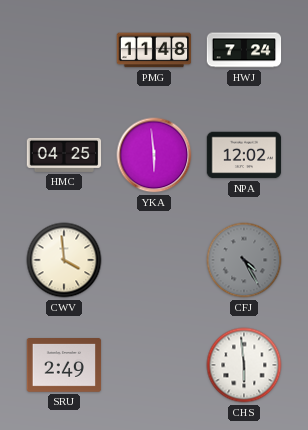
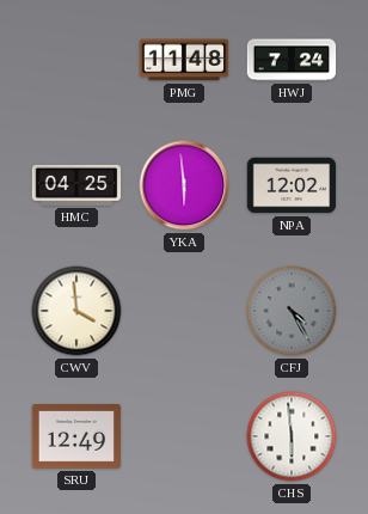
SRU: 2:49 -> 12:49
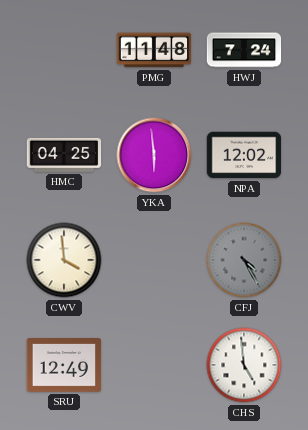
CHS: 5:59 -> 4:59
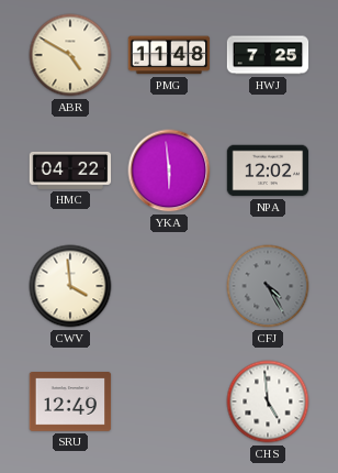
ABR: none -> 4:50
HWJ: 7:24 -> 7:25
HMC: 04:25 -> 04:22
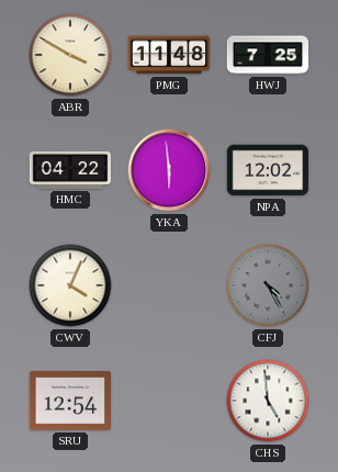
ABR: 4:50 -> 3:50
CWV: 3:59 -> 4:04
SRU: 12:49 -> 12:54
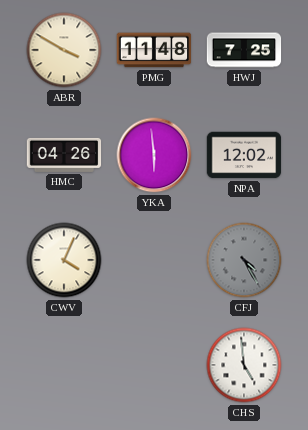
HMC: 04:22 -> 04:26
SRU: 12:54 -> none
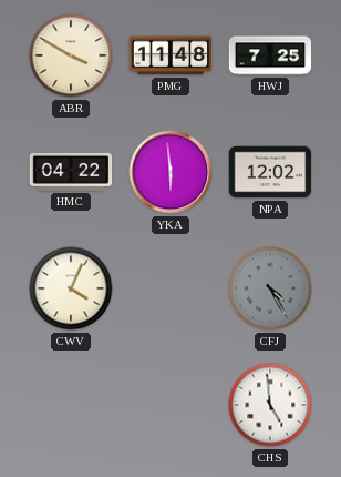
HMC: 04:26 -> 04:22
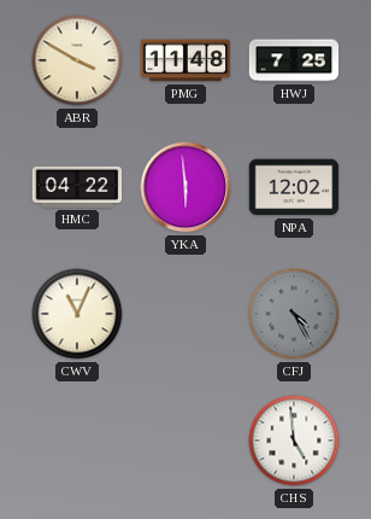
CWV: 4:04 -> 11:04
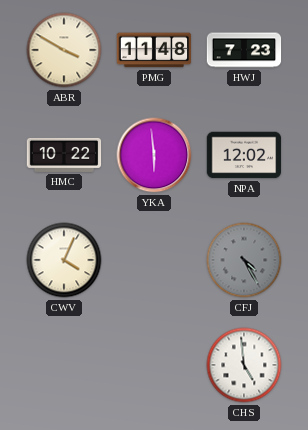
HWJ: 7:25 -> 7:23
HMC: 04:22 -> 10:22
CWV: 11:04 -> 4:04
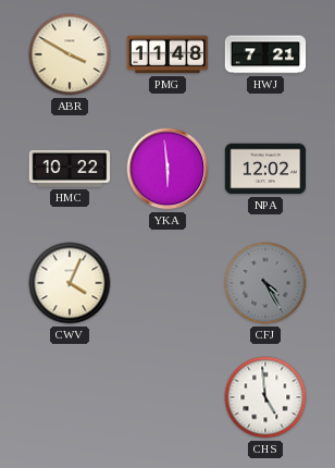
HWJ: 7:23 -> 7:21
